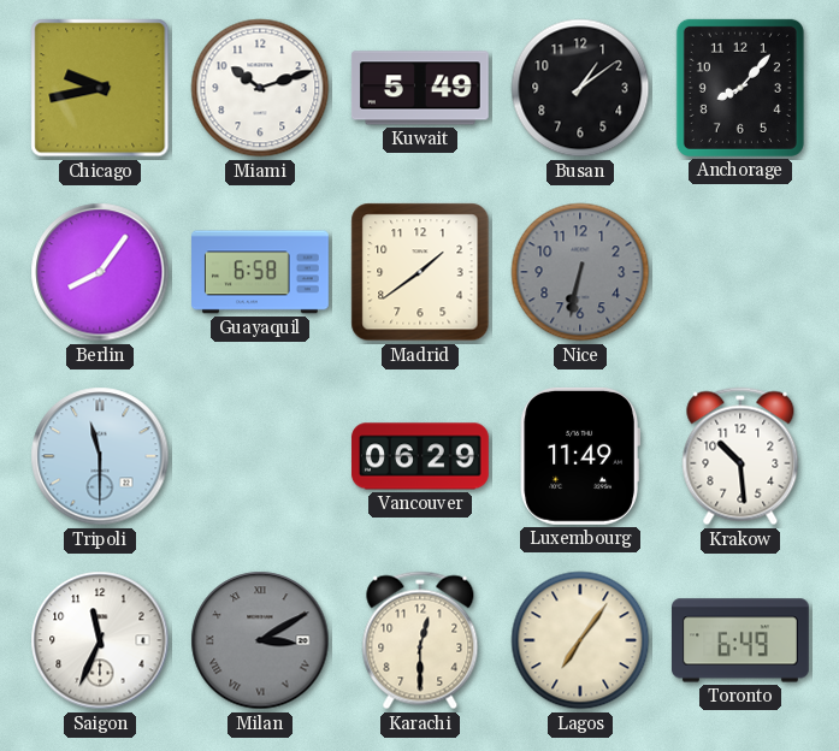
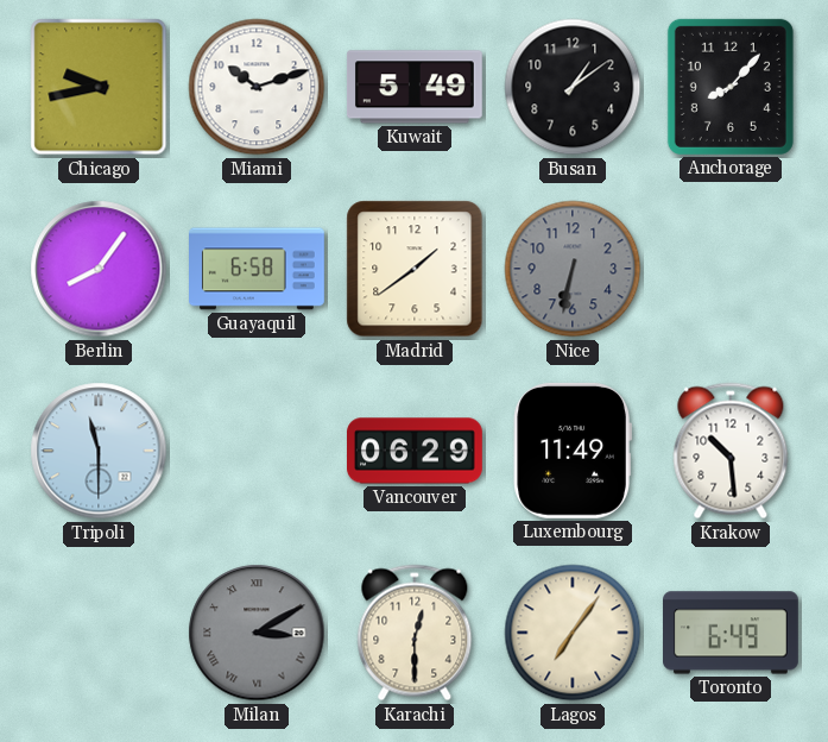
Saigon: 11:34 -> none
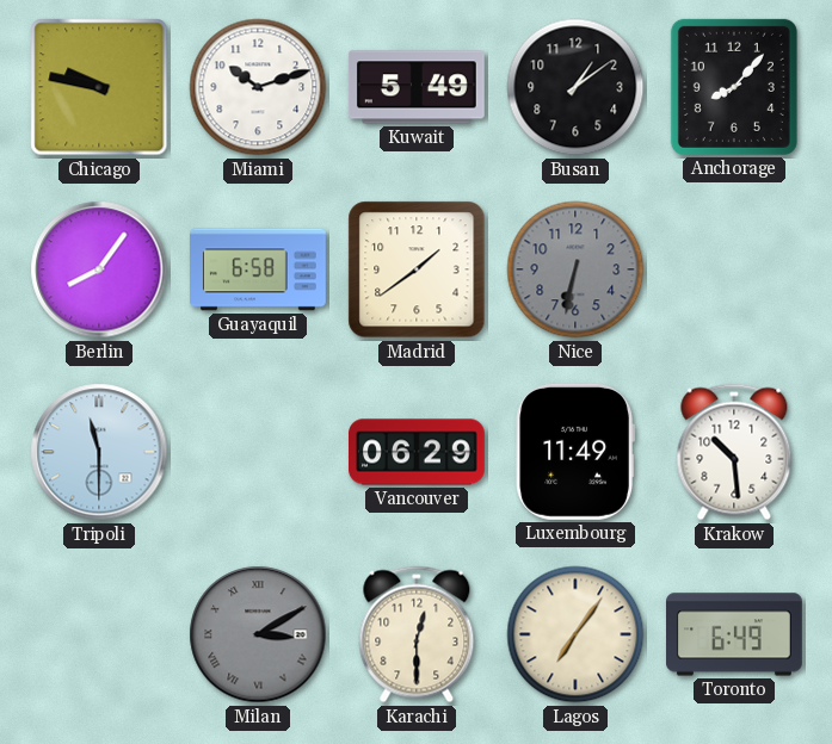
Chicago: 9:43 -> 9:47
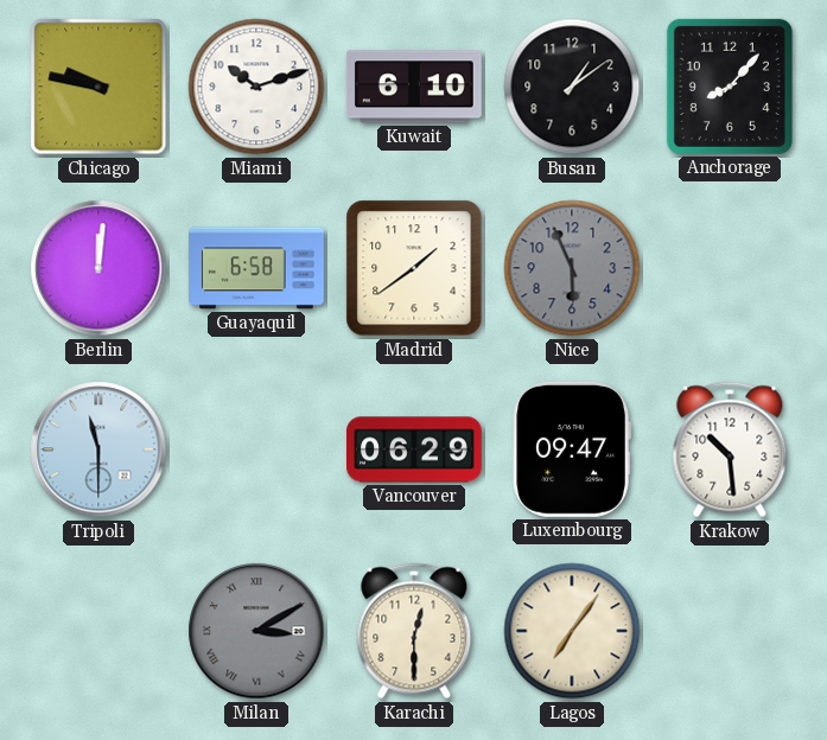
Kuwait: 5:49 -> 6:10
Berlin: 8:06 -> 12:01
Nice: 6:32 -> 5:56
Luxembourg: 11:49 -> 09:47
Toronto: 6:49 -> none
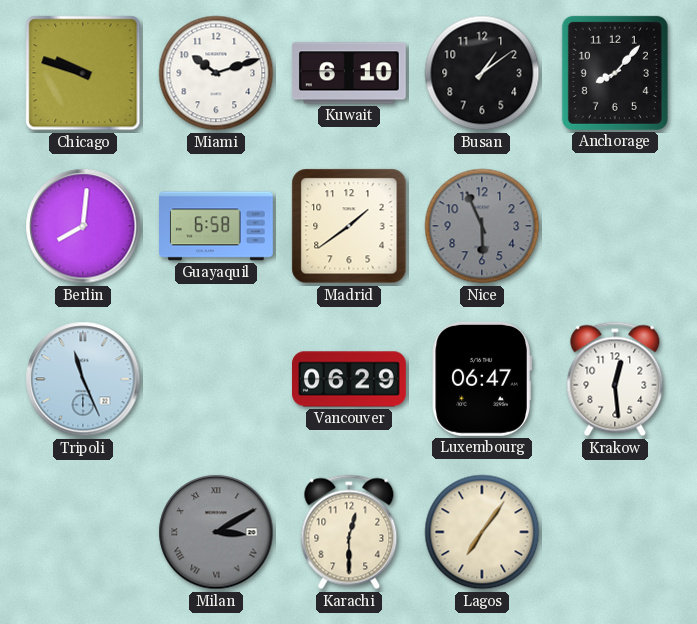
Chicago: 9:47 -> 9:48
Berlin: 12:01 -> 8:01
Tripoli: 11:30 -> 11:26
Luxembourg: 09:47 -> 06:47
Krakow: 10:29 -> 12:29
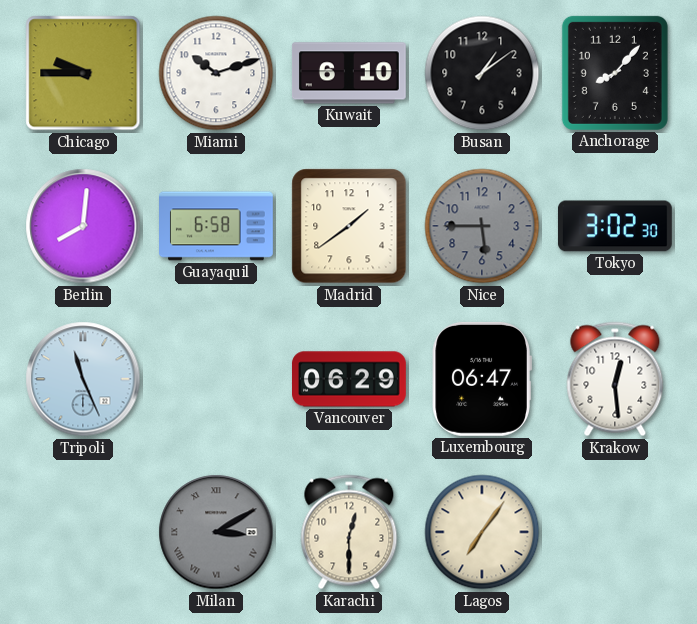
Chicago: 9:48 -> 9:45
Nice: 5:56 -> 5:45
Tokyo: none -> 3:02
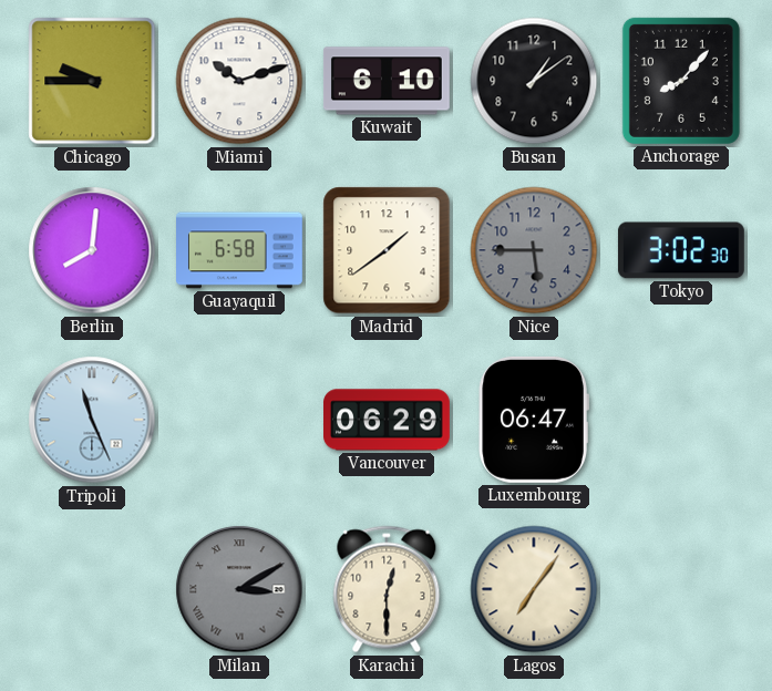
Krakow: 12:29 -> none
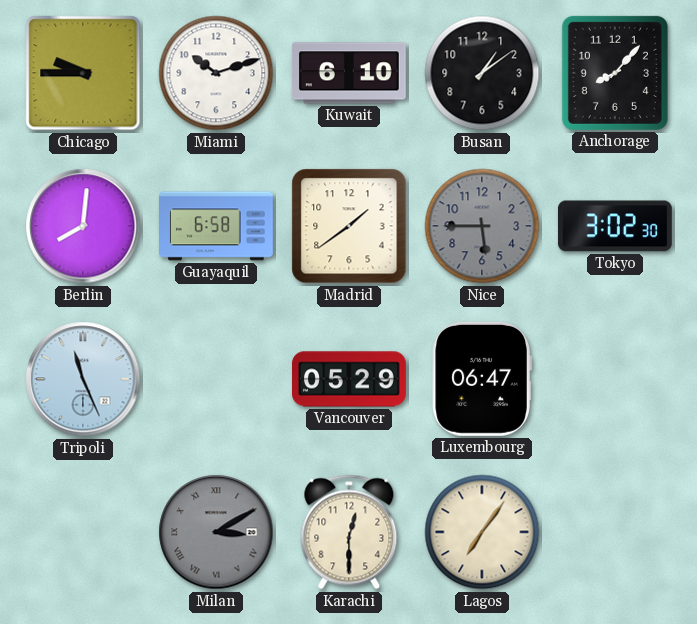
Vancouver: 06:29 -> 05:29
